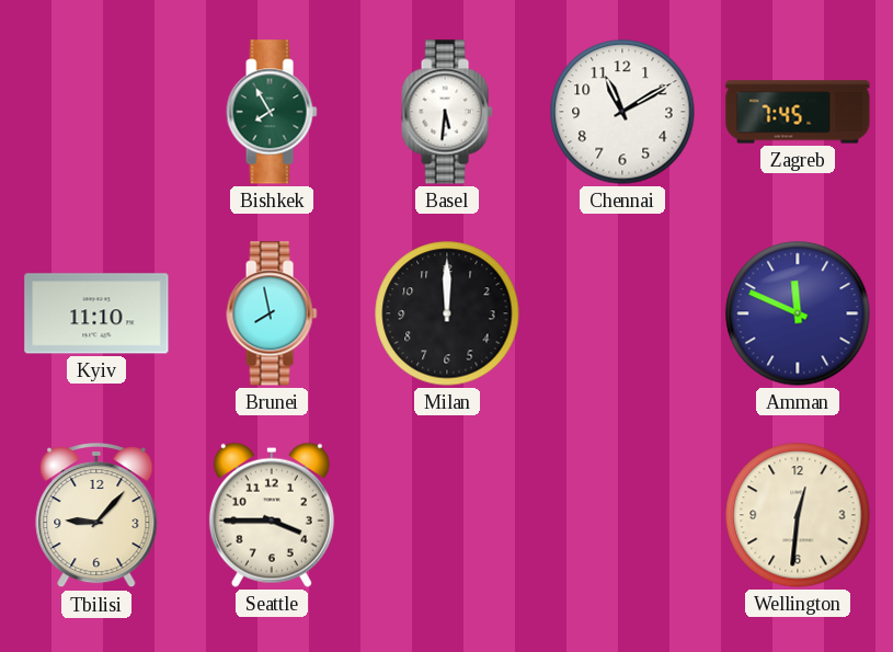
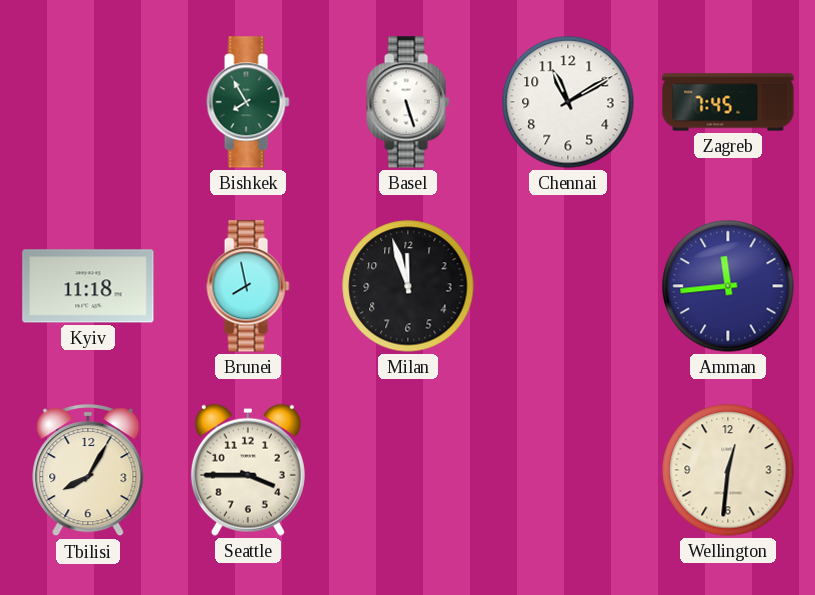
Basel: 5:31 -> 5:27
Kyiv: 11:10 -> 11:18
Milan: 12:00 -> 11:57
Amman: 11:49 -> 11:44
Tbilisi: 9:07 -> 8:05
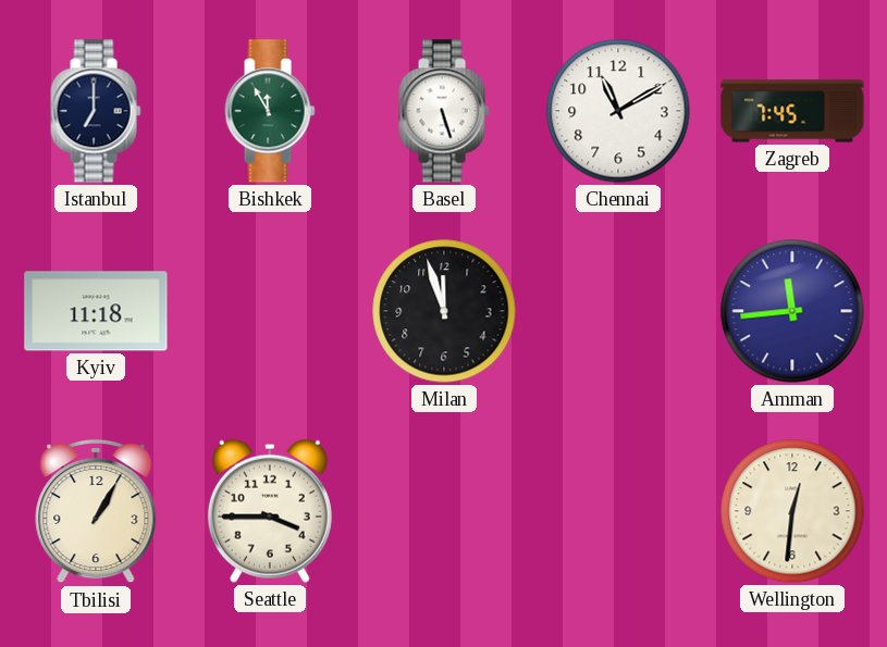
Istanbul: none -> 7:00
Bishkek: 7:55 -> 11:55
Brunei: 7:58 -> none
Tbilisi: 8:05 -> 1:05
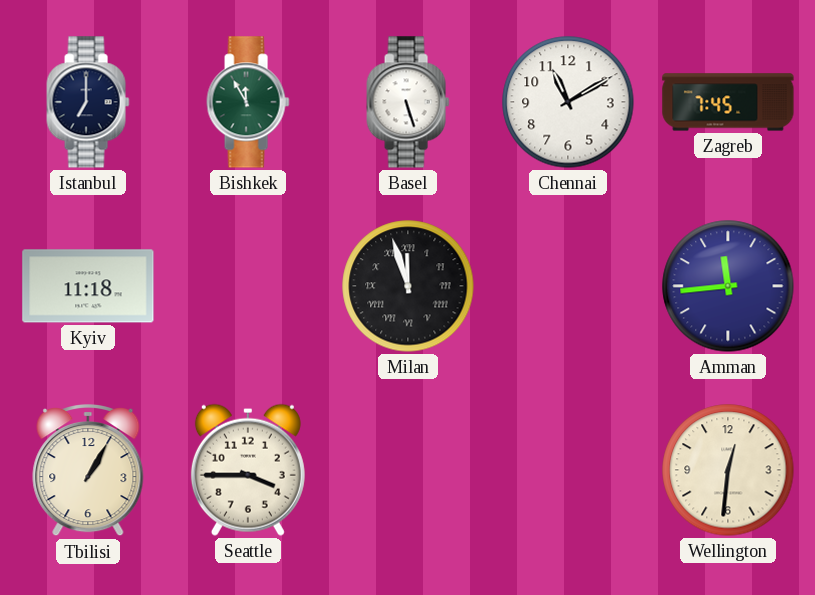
Milan numerals: Arabic -> Roman
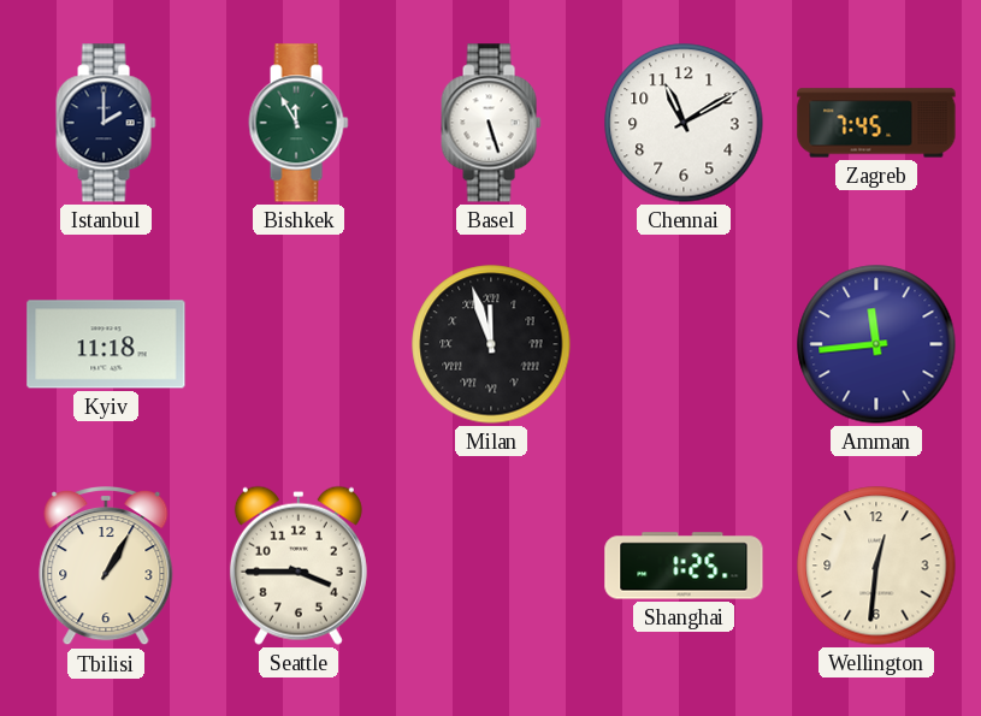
Istanbul: 7:00 -> 2:00
Shanghai: none -> 1:25
